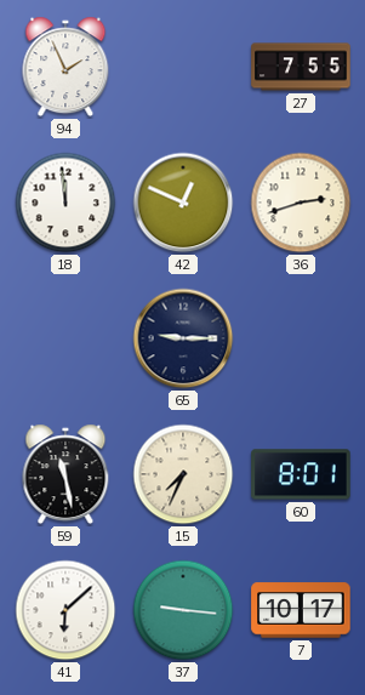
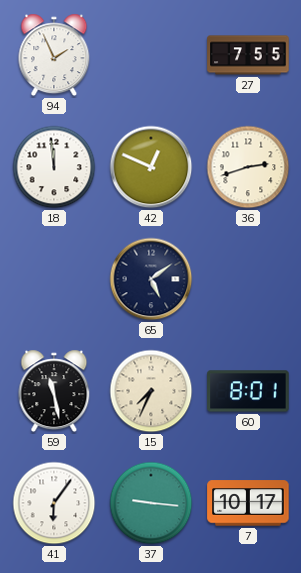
65: 9:15 -> 5:09
41: 6:08 -> 6:06
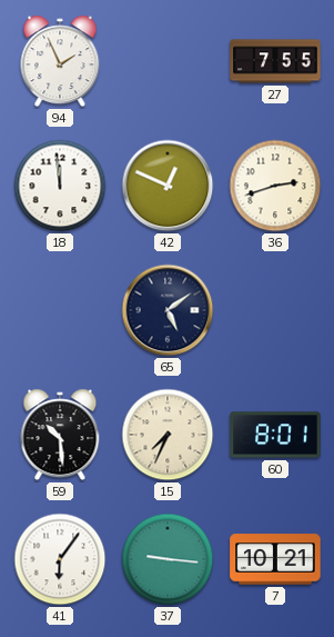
59: 11:28 -> 10:29
7: 10:17 -> 10:21
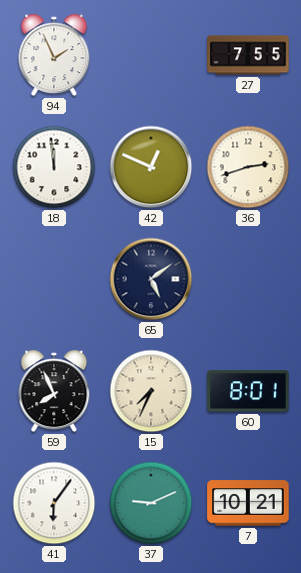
59: 10:29 -> 7:56
37: 9:16 -> 9:11
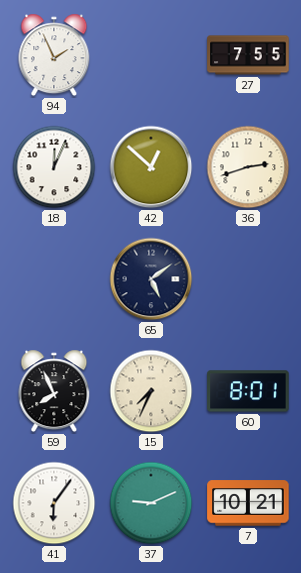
18: 11:59 -> 12:04
42: 12:49 -> 12:52
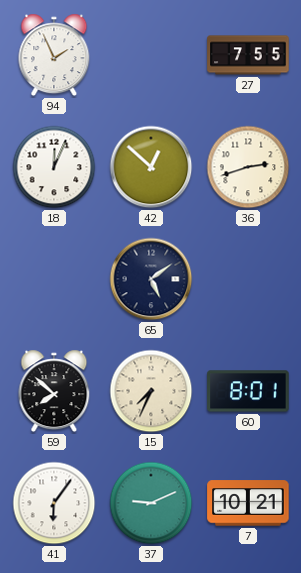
59: 7:56 -> 7:52
